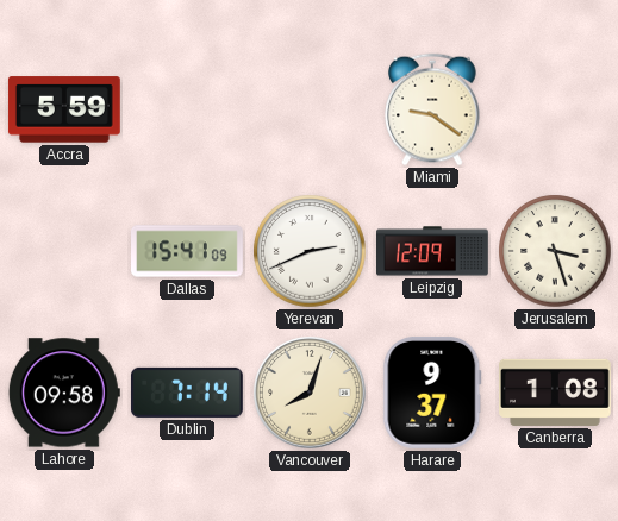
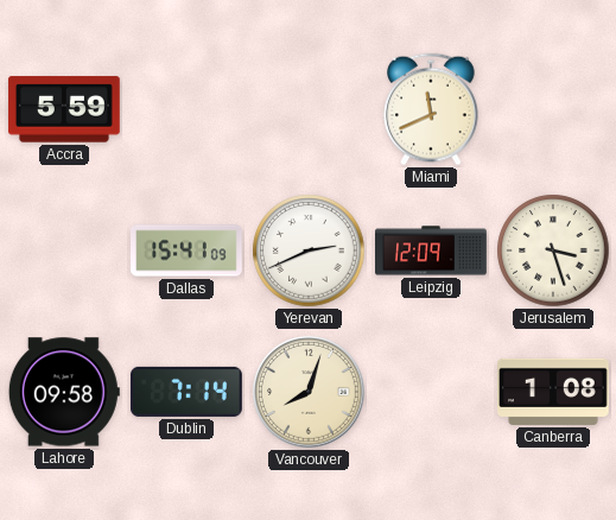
Miami: 9:21 -> 11:41
Harare: 9:37 -> none
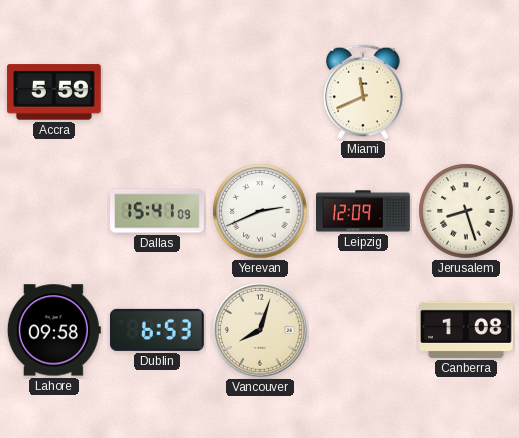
Jerusalem: 3:27 -> 8:27
Dublin: 7:14 -> 6:53
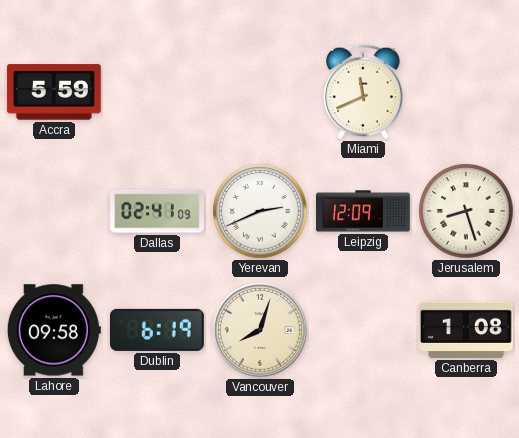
Dallas: 15:41 -> 02:41
Dublin: 6:53 -> 6:19
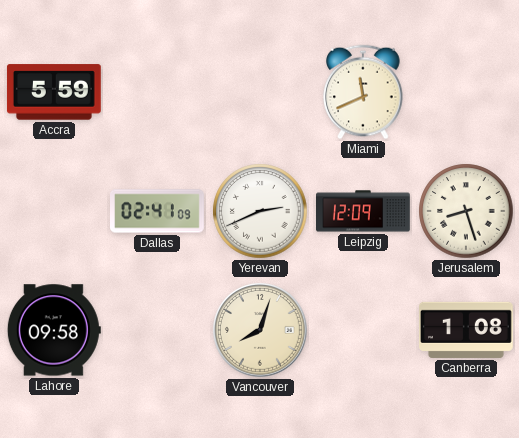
Dublin: 6:19 -> none
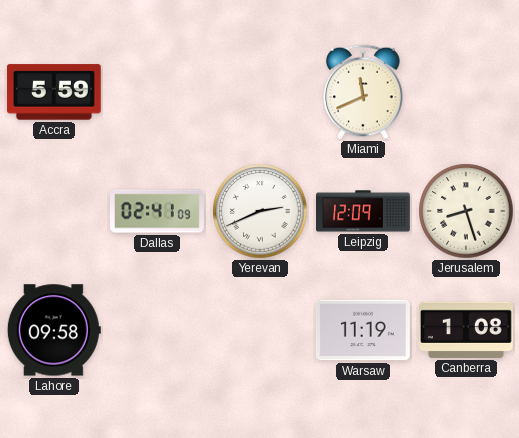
Vancouver: 8:03 -> none
Warsaw: none -> 11:19
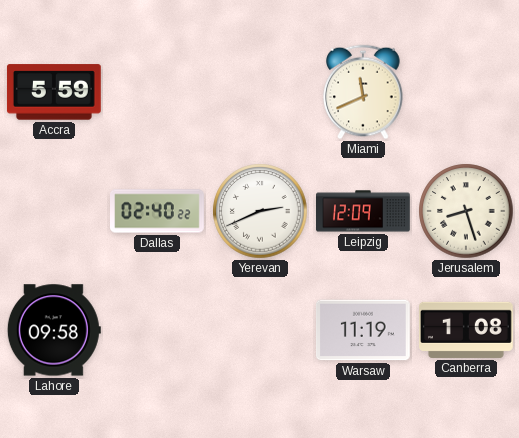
Dallas: 02:41 -> 02:40
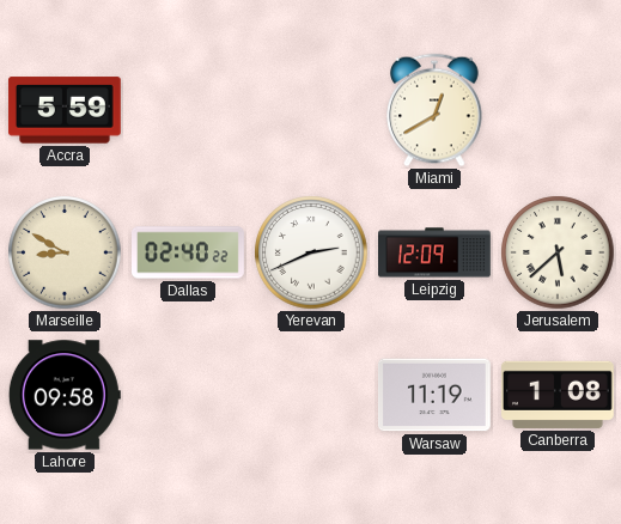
Miami: 11:41 -> 12:40
Marseille: none -> 8:50
Jerusalem: 8:27 -> 5:38
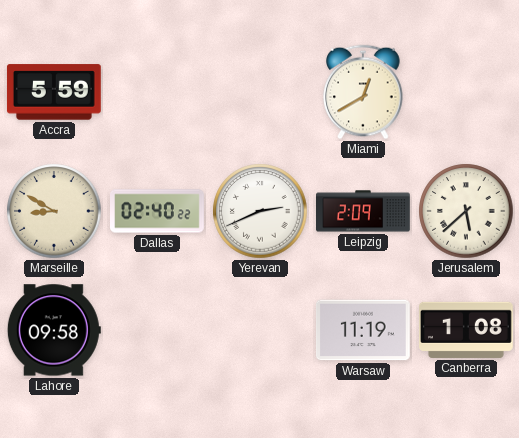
Leipzig: 12:09 -> 2:09
